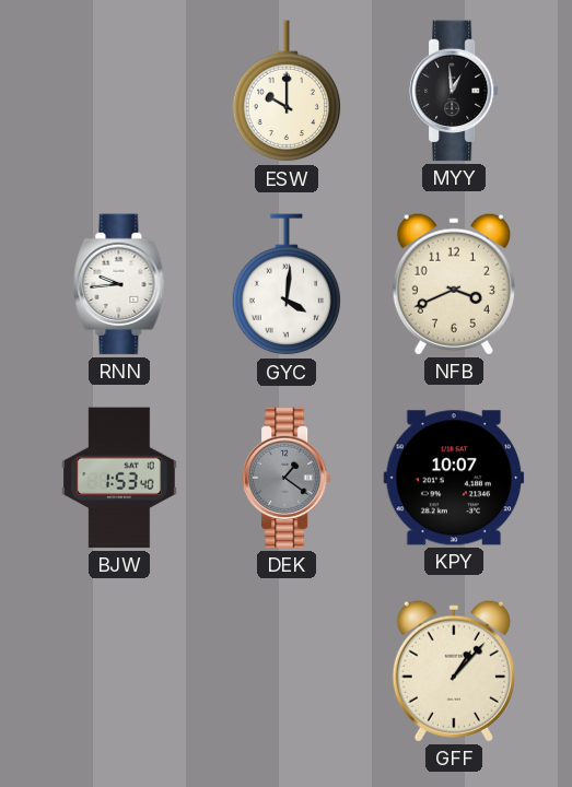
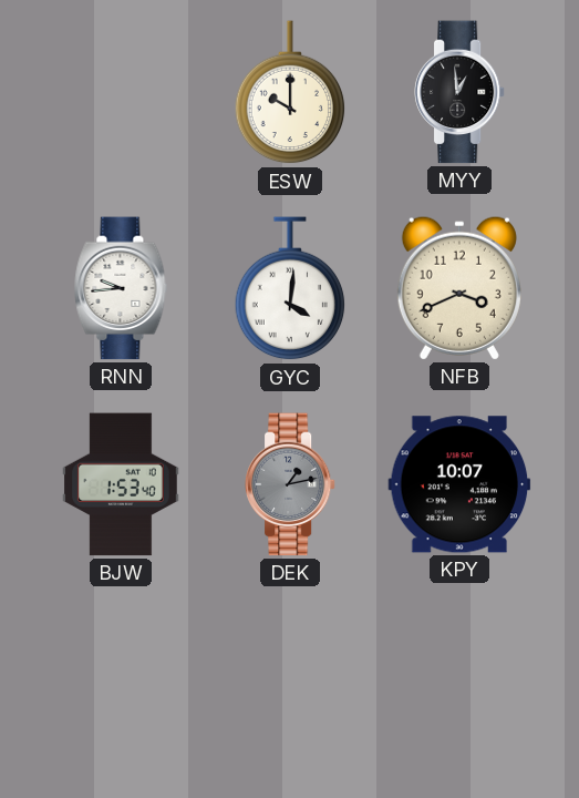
DEK: 1:21 -> 1:13
GFF: 1:07 -> none
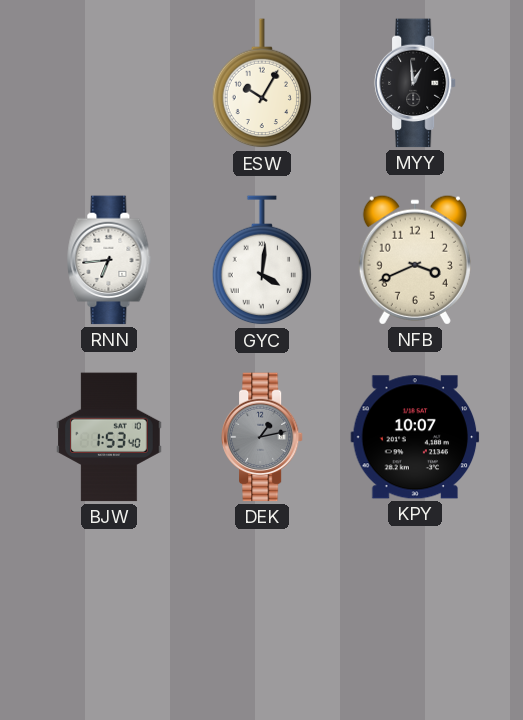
ESW: 10:00 -> 10:05
RNN: 9:44 -> 6:44
